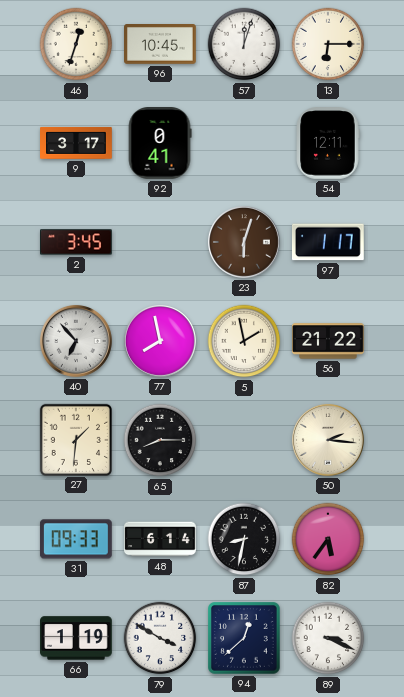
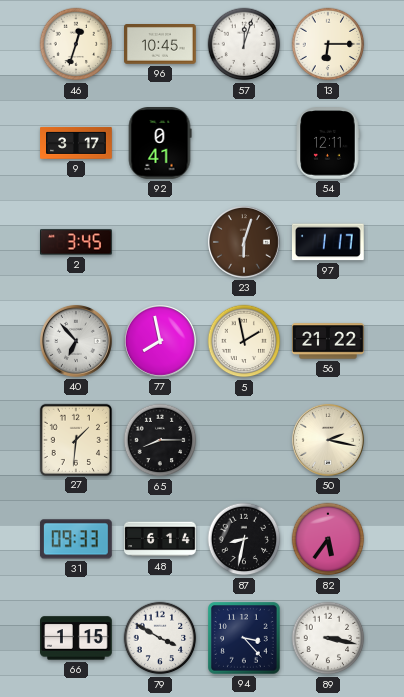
50: 2:16 -> 2:17
66: 1:19 -> 1:15
94: 12:38 -> 3:23
89: 3:19 -> 3:17
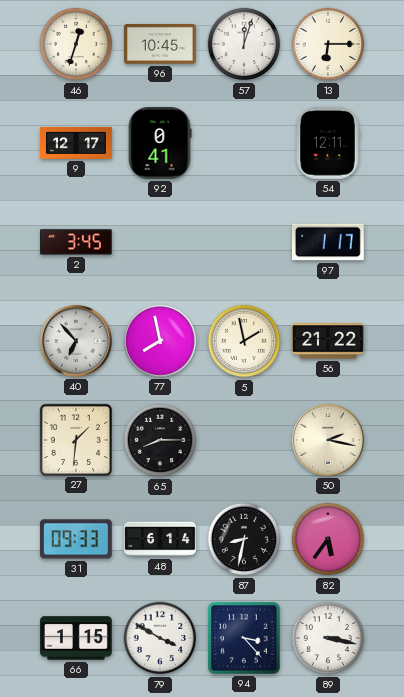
9: 3:17 -> 12:17
23: 6:03 -> none
